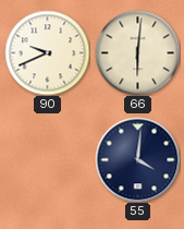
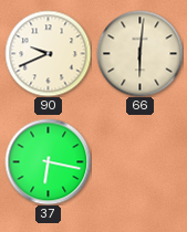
37: none -> 6:17
55: 4:01 -> none
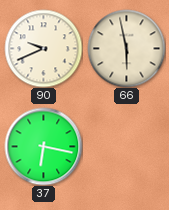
66: 6:01 -> 5:58
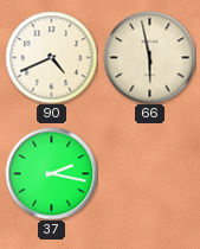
90: 9:41 -> 4:41
37: 6:17 -> 2:17
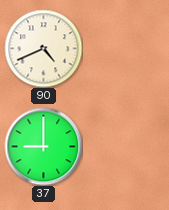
66: 5:58 -> none
37: 2:17 -> 9:00
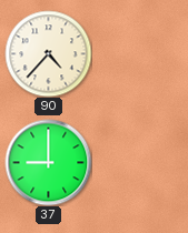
90: 4:41 -> 4:37
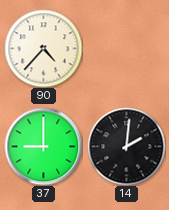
14: none -> 2:01
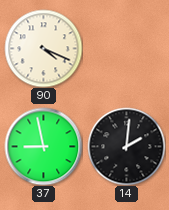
90: 4:37 -> 4:19
37: 9:00 -> 8:58
